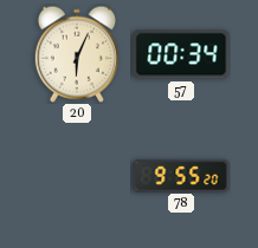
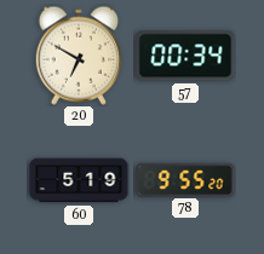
20: 6:04 -> 6:50
60: none -> 5:19
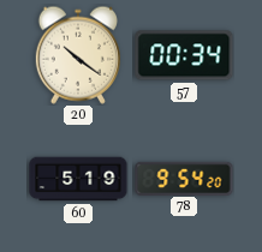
20: 6:50 -> 10:21
78: 9:55 -> 9:54
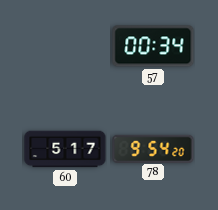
20: 10:21 -> none
60: 5:19 -> 5:17
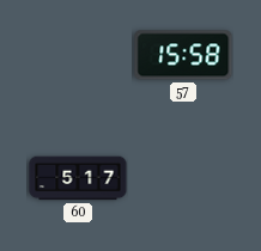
57: 00:34 -> 15:58
78: 9:54 -> none
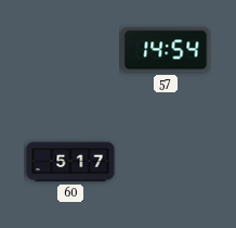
57: 15:58 -> 14:54
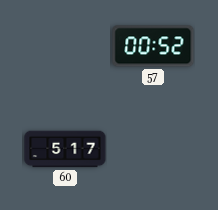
57: 14:54 -> 00:52
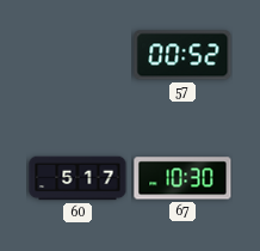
67: none -> 10:30
